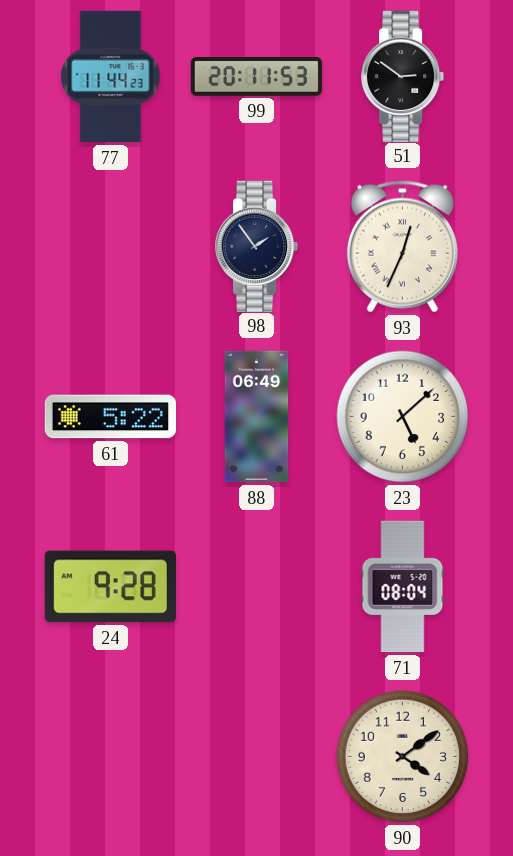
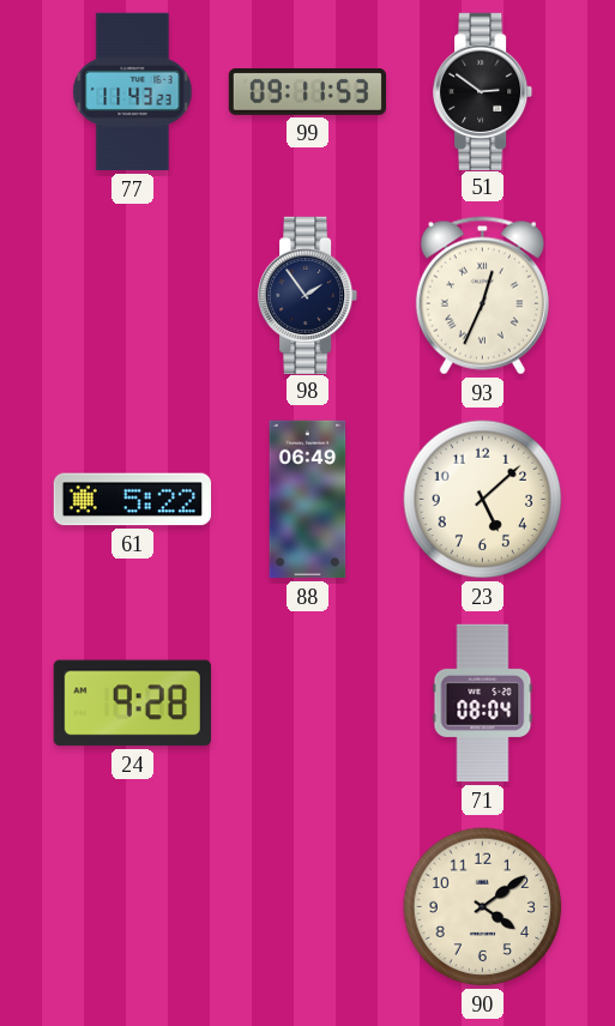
77: 11:44 -> 11:43
99: 20:11 -> 09:11
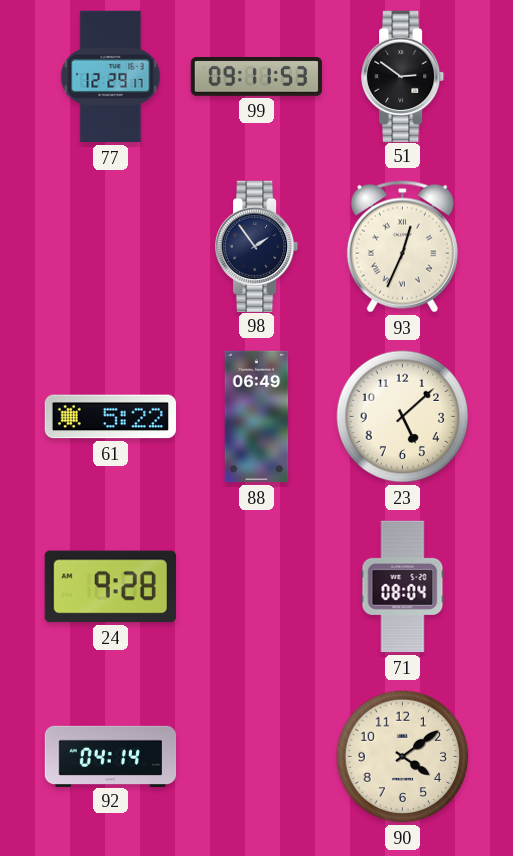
77: 11:43 -> 12:29
92: none -> 04:14
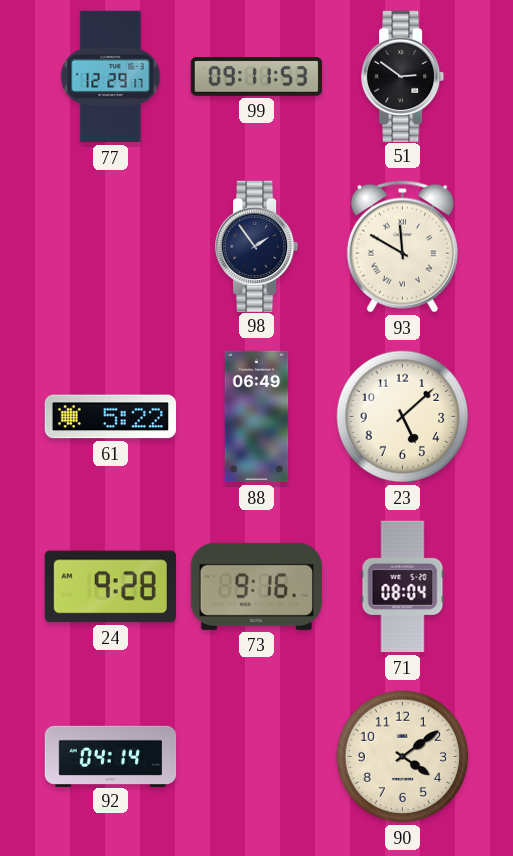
93: 12:34 -> 11:50
73: none -> 9:16
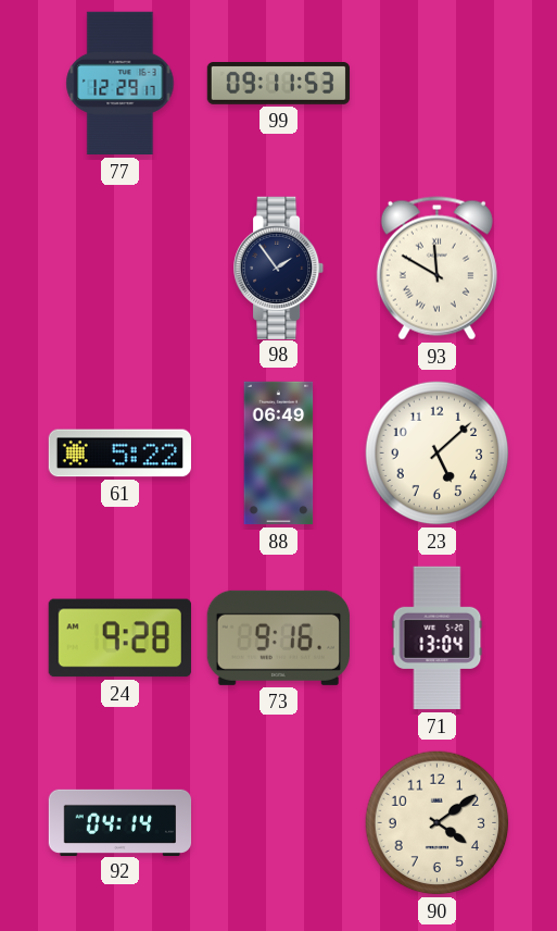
51: 2:51 -> none
71: 08:04 -> 13:04
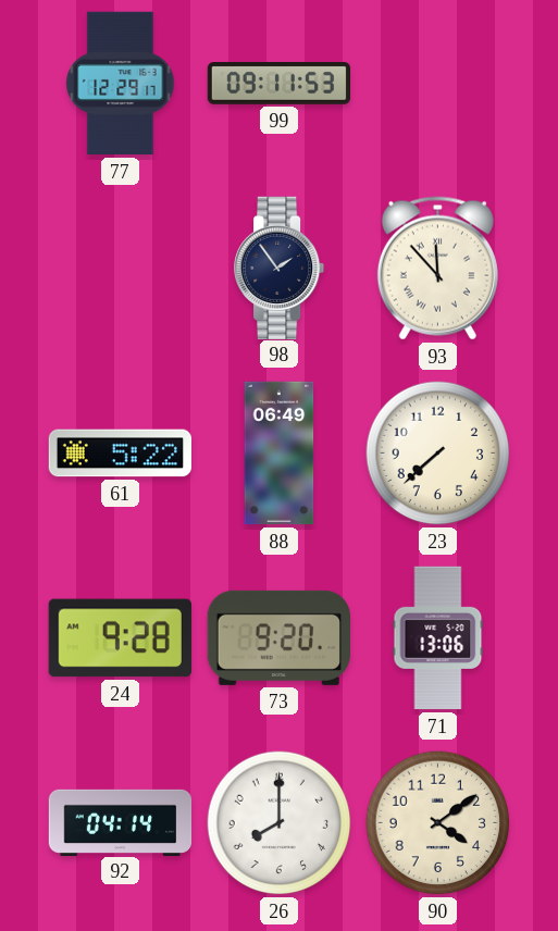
93: 11:50 -> 11:53
23: 5:08 -> 7:38
73: 9:16 -> 9:20
71: 13:04 -> 13:06
26: none -> 8:00
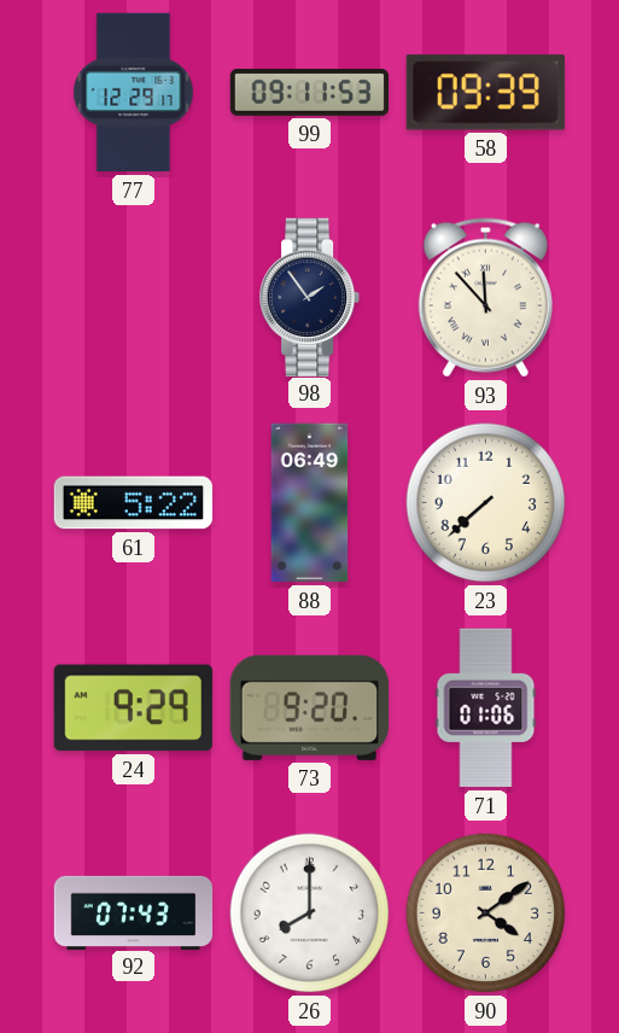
58: none -> 09:39
24: 9:28 -> 9:29
71: 13:06 -> 01:06
92: 04:14 -> 07:43
